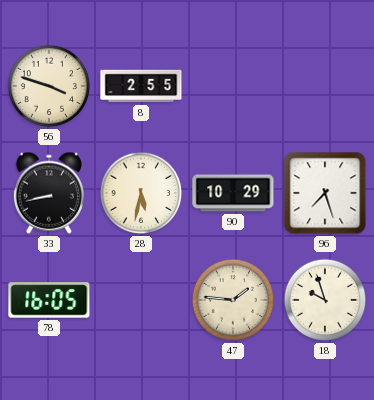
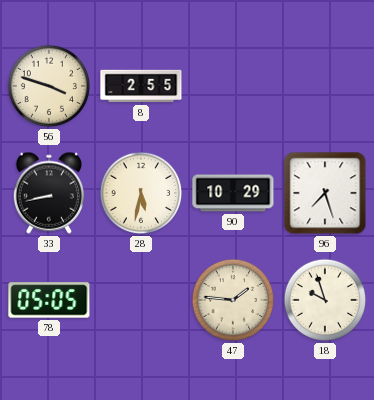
78: 16:05 -> 05:05
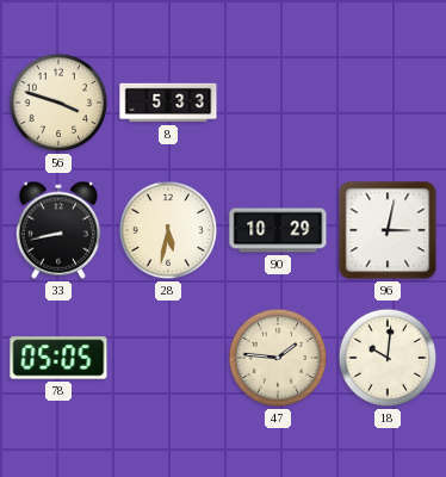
8: 2:55 -> 5:33
96: 7:27 -> 3:02
18: 9:57 -> 10:01
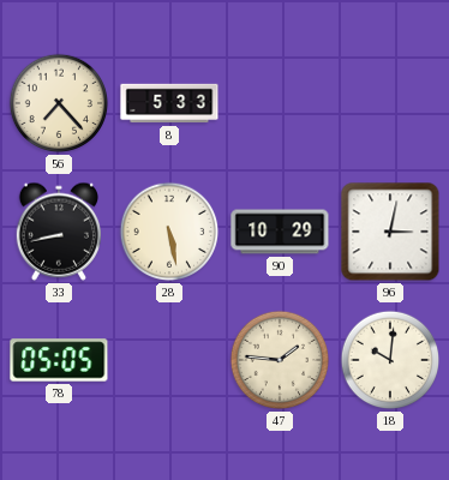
56: 3:48 -> 7:23
28: 5:32 -> 5:28
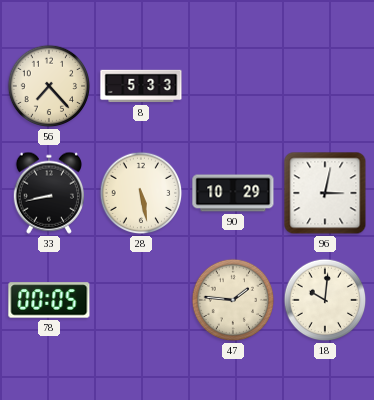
78: 05:05 -> 00:05
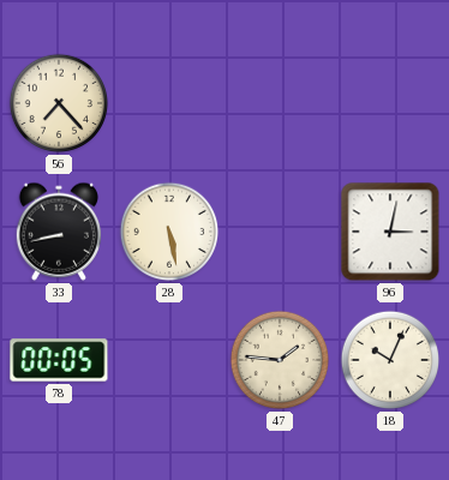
8: 5:33 -> none
90: 10:29 -> none
18: 10:01 -> 10:04
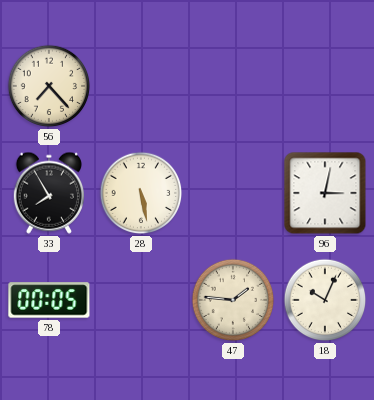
33: 8:43 -> 7:55
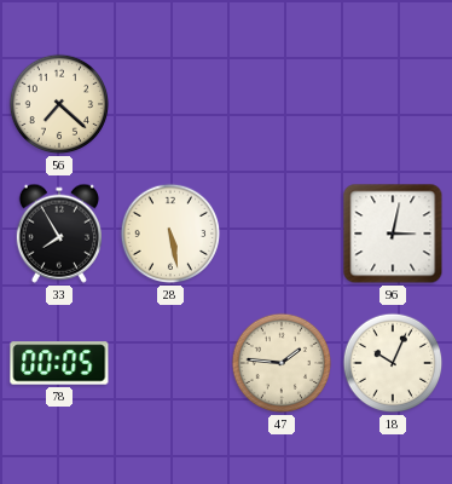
56: 7:23 -> 7:22
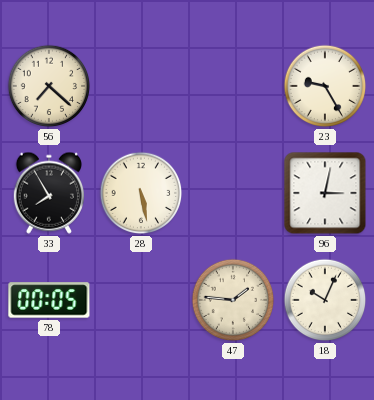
23: none -> 9:25
